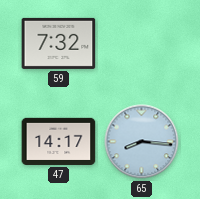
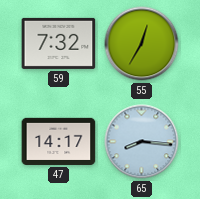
55: none -> 12:35
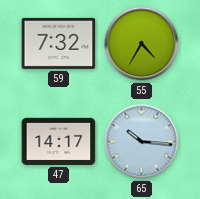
55: 12:35 -> 4:35
65: 8:16 -> 10:16
